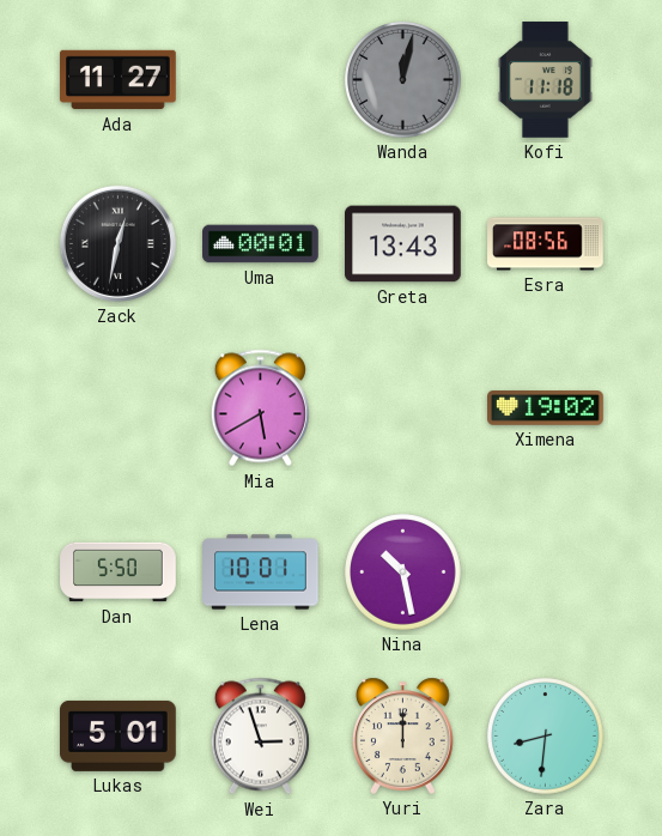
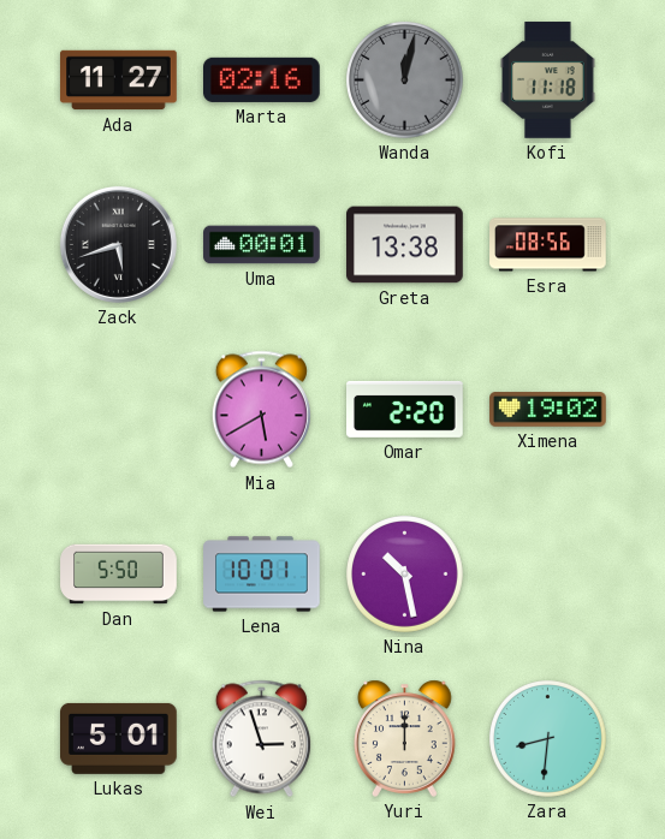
Marta: none -> 02:16
Zack: 12:32 -> 5:42
Greta: 13:43 -> 13:38
Omar: none -> 2:20
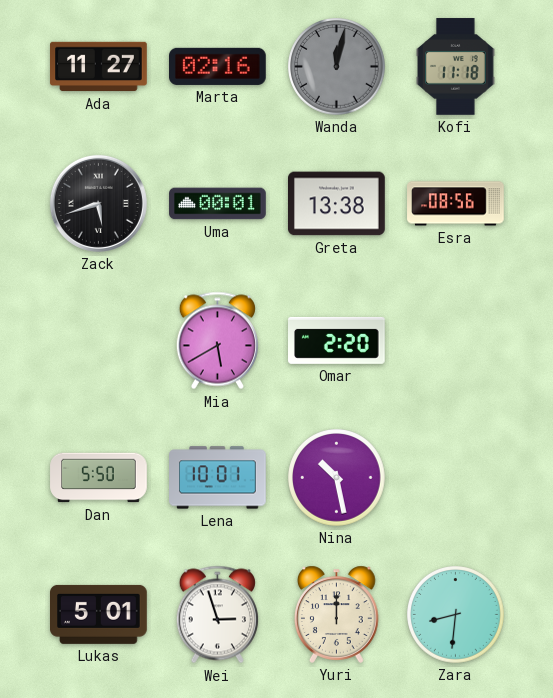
Ximena: 19:02 -> none
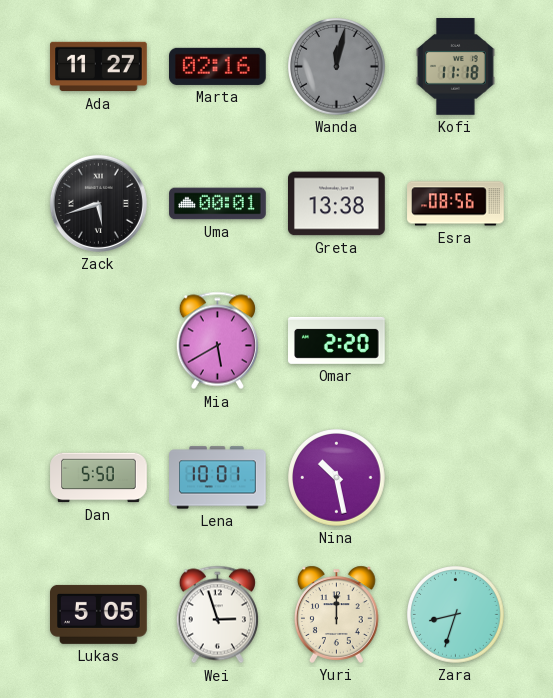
Lukas: 5:01 -> 5:05
Zara: 8:31 -> 8:33
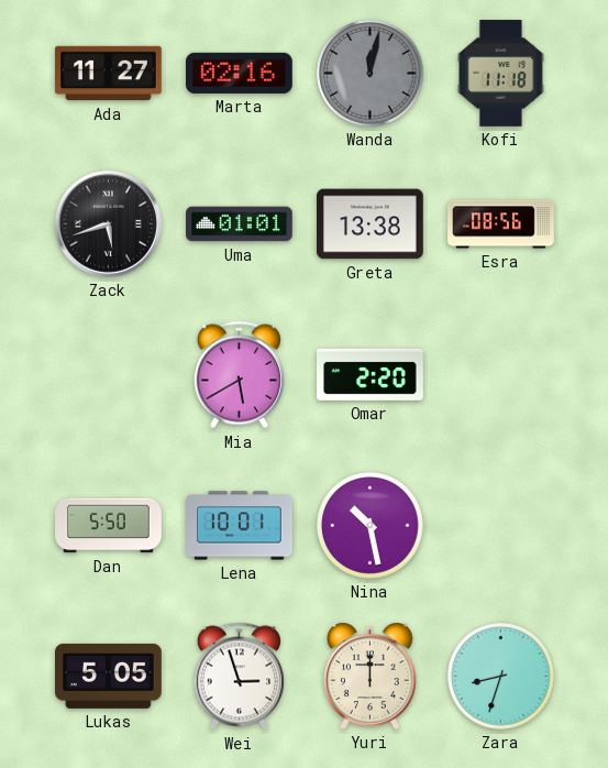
Uma: 00:01 -> 01:01
